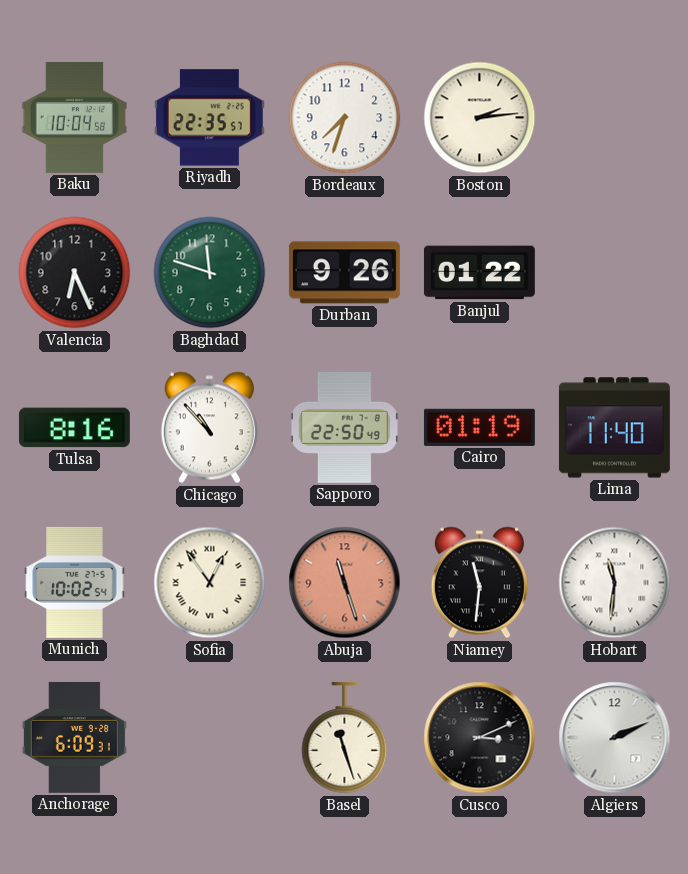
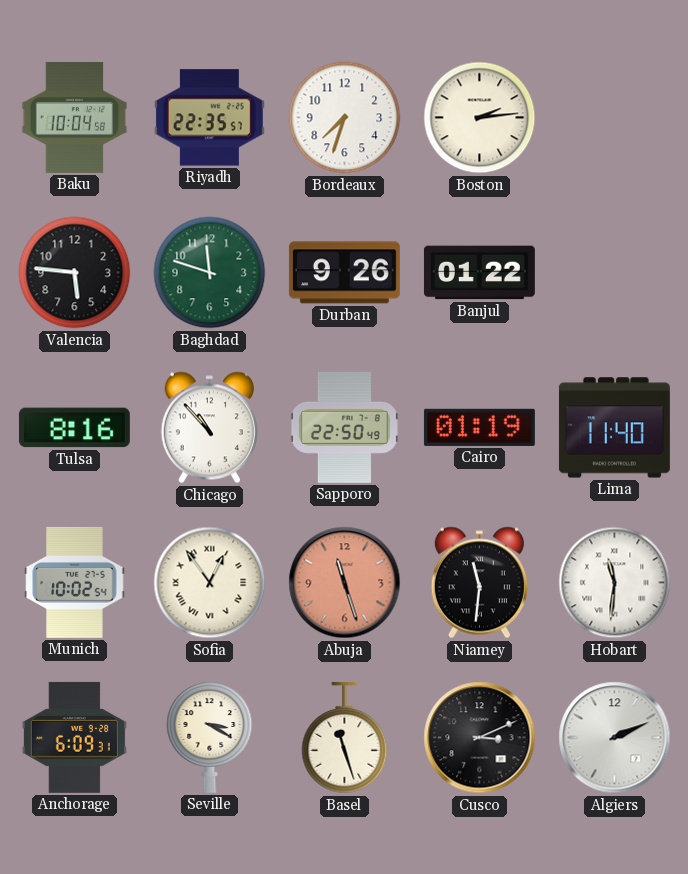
Valencia: 6:26 -> 5:46
Seville: none -> 3:20
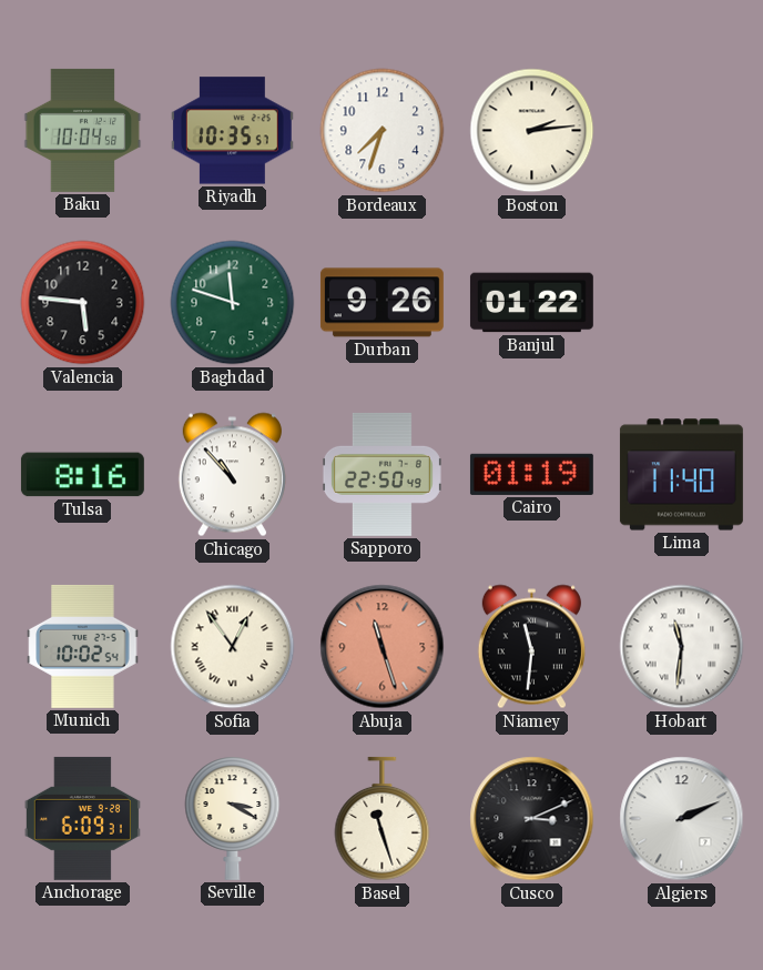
Riyadh: 22:35 -> 10:35
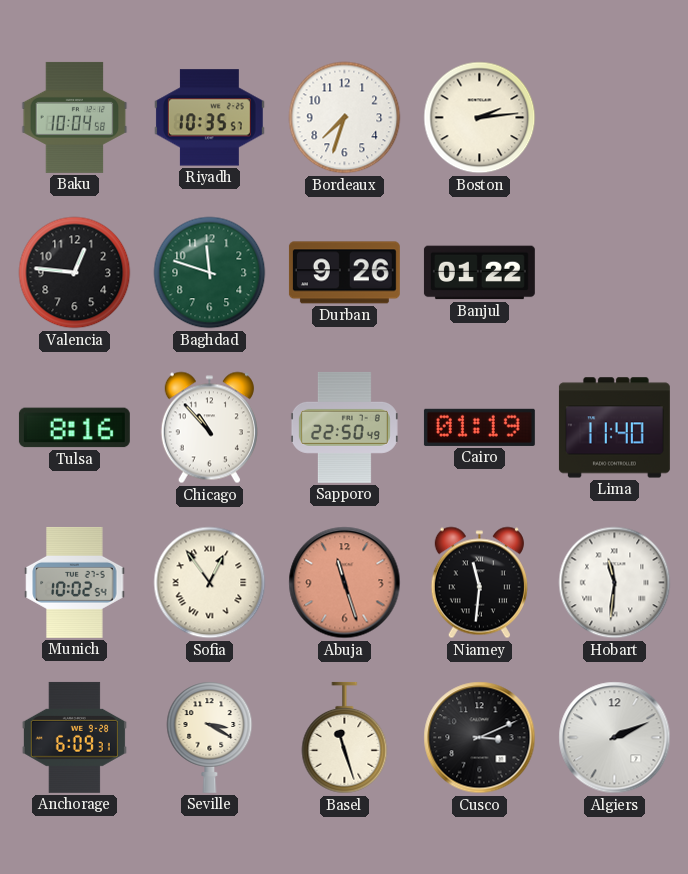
Valencia: 5:46 -> 12:46
